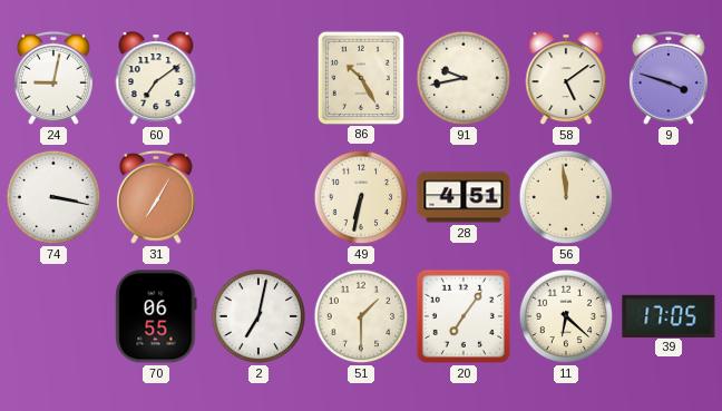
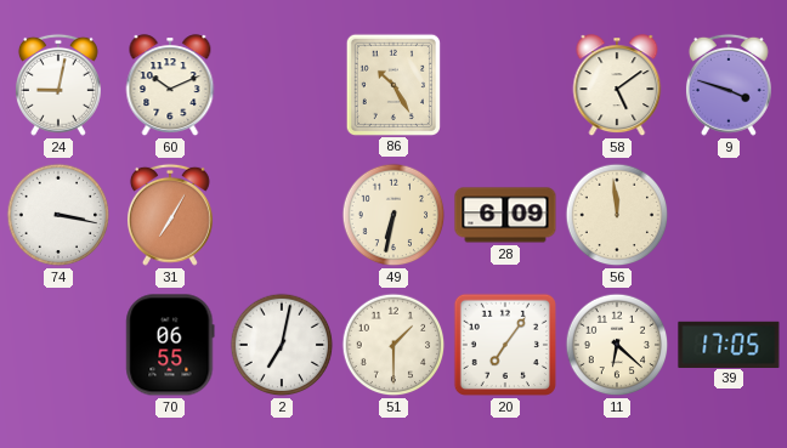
60: 7:09 -> 10:11
91: 9:43 -> none
28: 4:51 -> 6:09
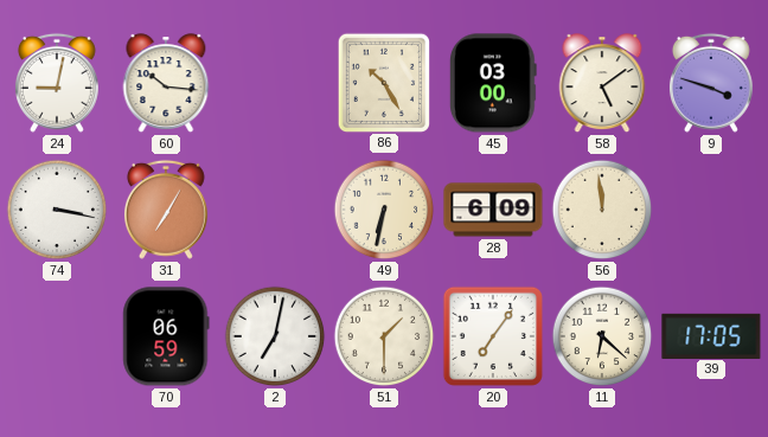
60: 10:11 -> 10:16
45: none -> 03:00
70: 06:55 -> 06:59
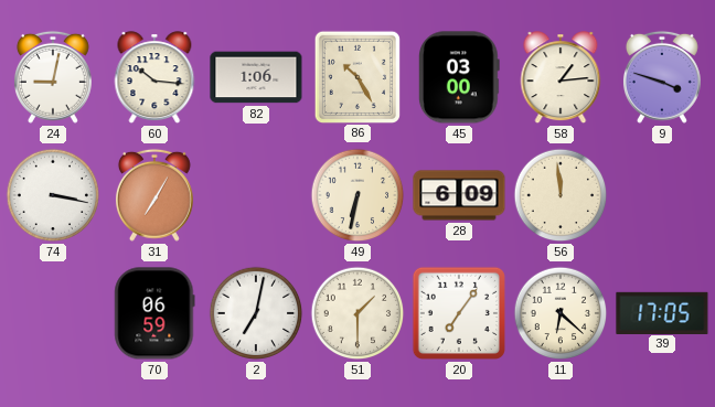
82: none -> 1:06
58: 5:09 -> 1:14
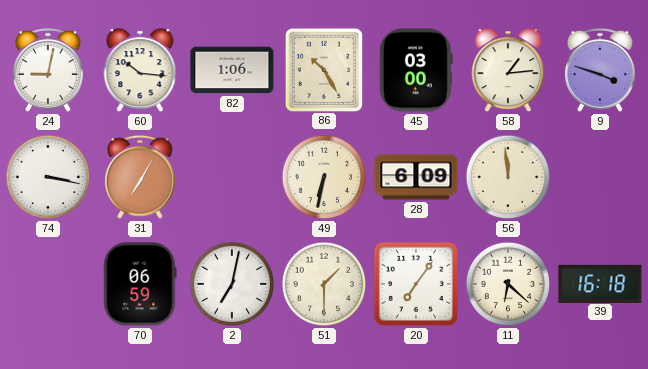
39: 17:05 -> 16:18
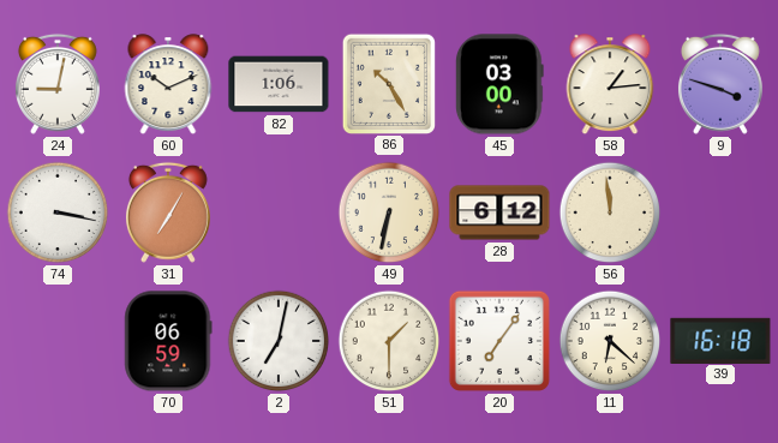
60: 10:16 -> 10:11
28: 6:09 -> 6:12
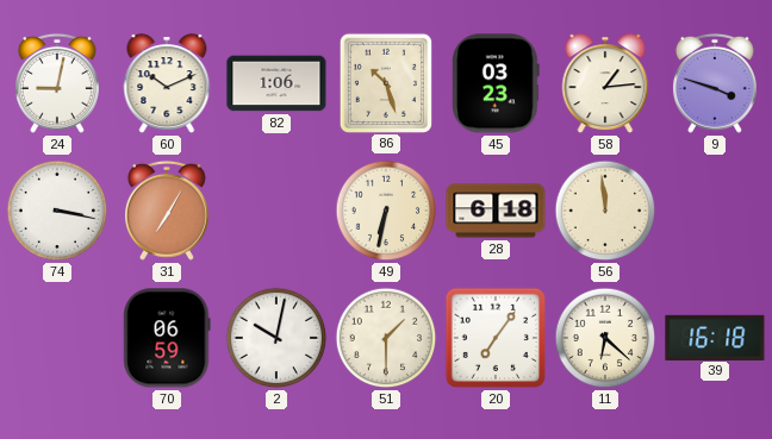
86: 10:25 -> 10:27
45: 03:00 -> 03:23
28: 6:12 -> 6:18
2: 7:02 -> 10:02
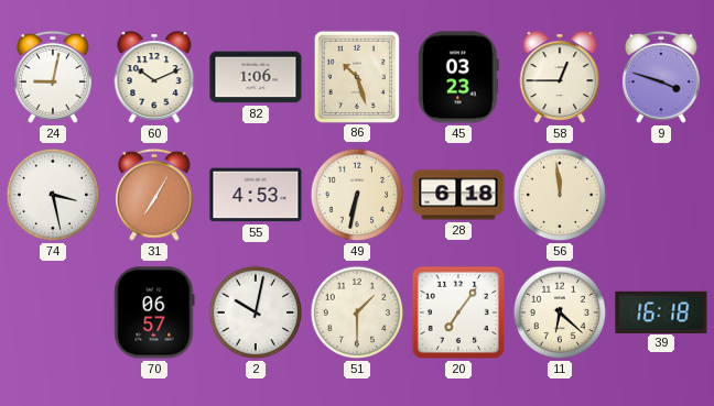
58: 1:14 -> 12:45
74: 3:17 -> 3:28
55: none -> 4:53
70: 06:59 -> 06:57
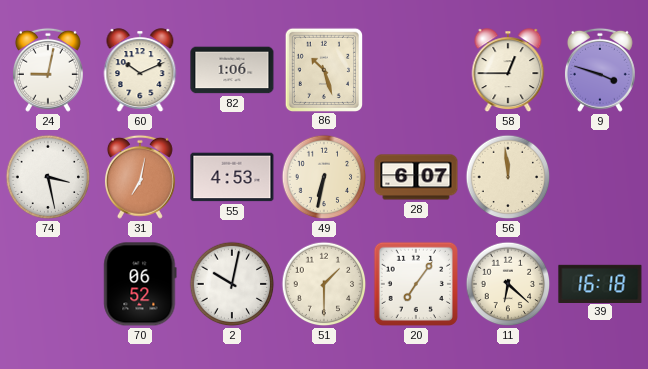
45: 03:23 -> none
31: 7:05 -> 7:02
28: 6:18 -> 6:07
70: 06:57 -> 06:52
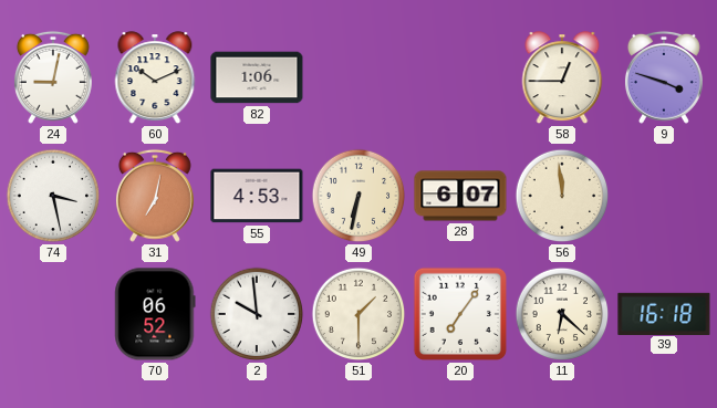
86: 10:27 -> none
2: 10:02 -> 9:59
